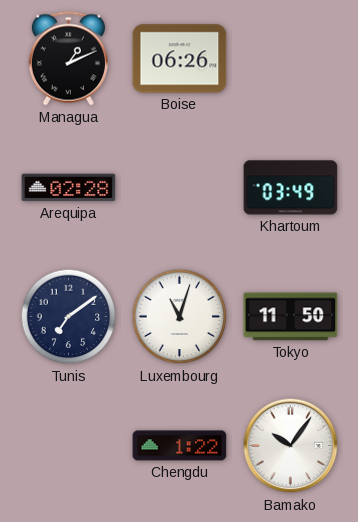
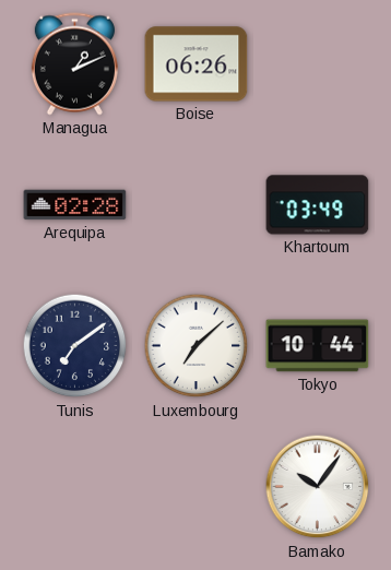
Luxembourg: 11:03 -> 7:08
Tokyo: 11:50 -> 10:44
Chengdu: 1:22 -> none
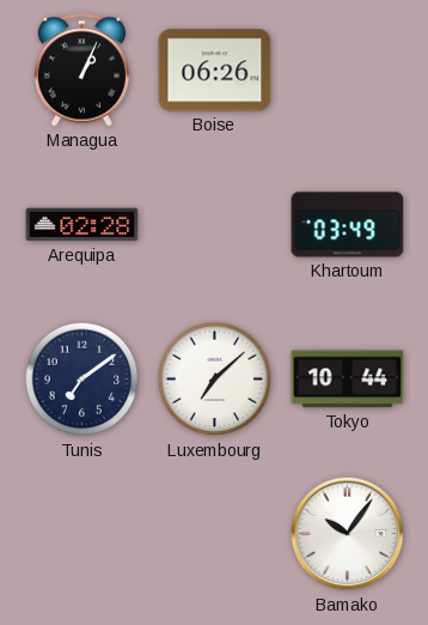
Managua: 1:11 -> 1:04
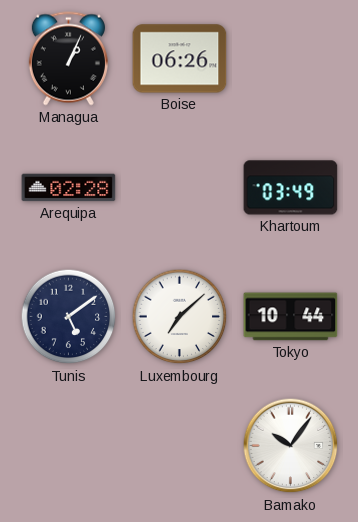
Tunis: 7:09 -> 5:09
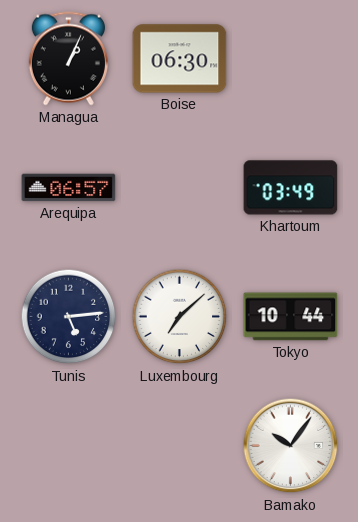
Boise: 06:26 -> 06:30
Arequipa: 02:28 -> 06:57
Tunis: 5:09 -> 5:14
